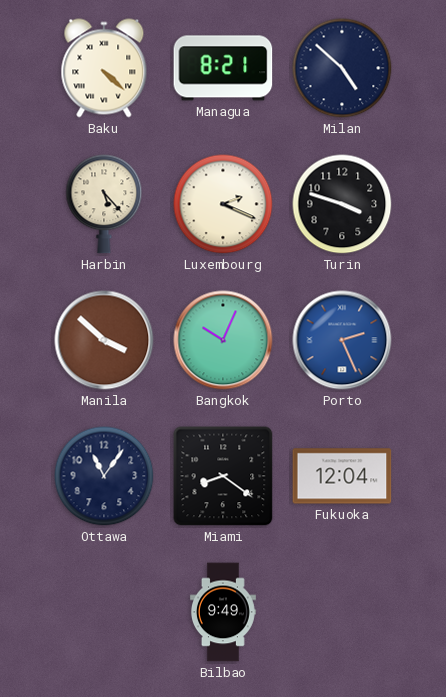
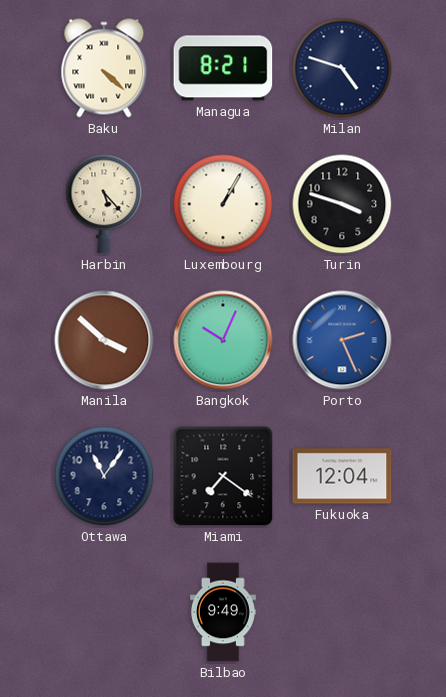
Milan: 4:52 -> 4:48
Luxembourg: 2:19 -> 1:05
Miami: 8:21 -> 7:21
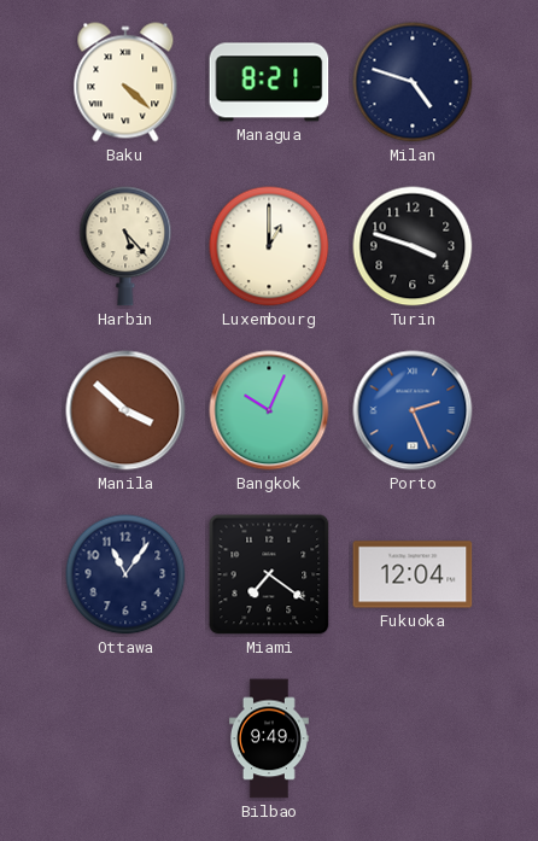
Luxembourg: 1:05 -> 1:00
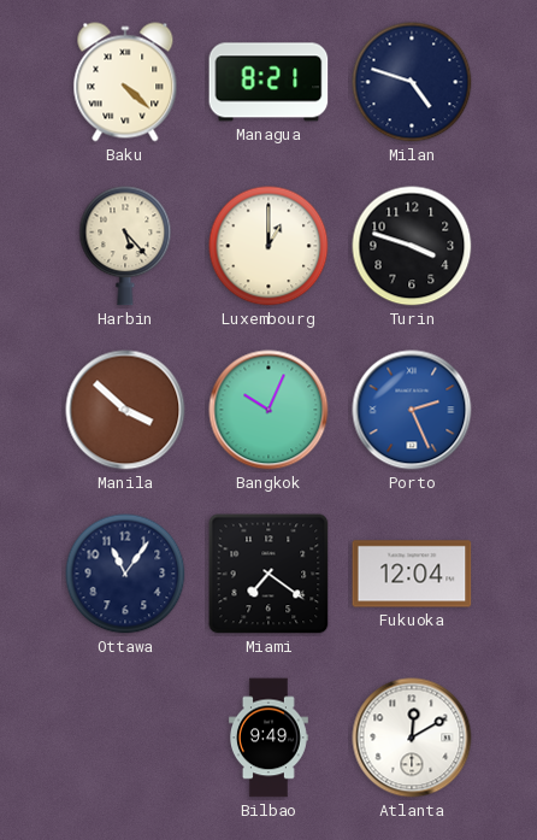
Atlanta: none -> 12:10
